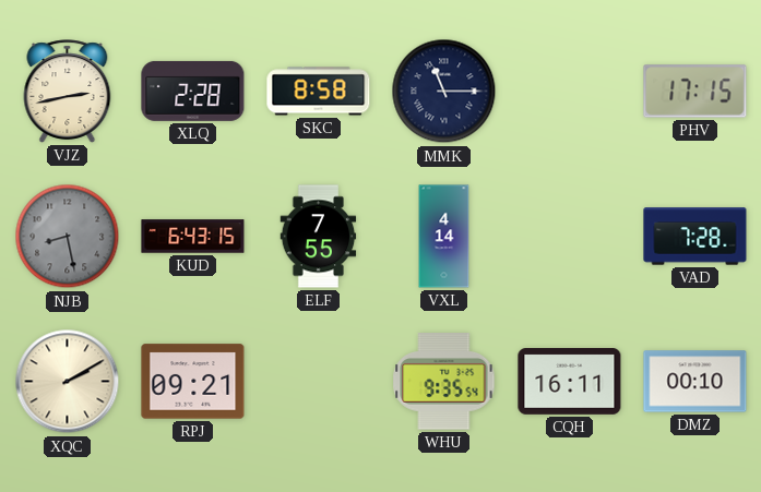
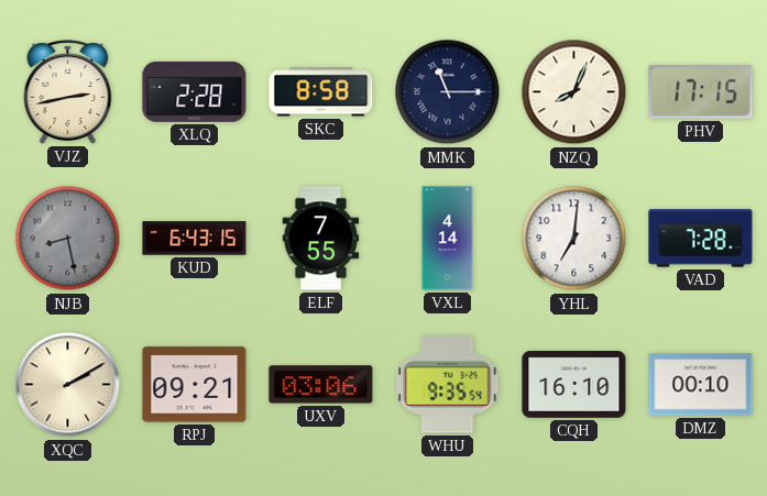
NZQ: none -> 8:04
YHL: none -> 7:01
UXV: none -> 03:06
CQH: 16:11 -> 16:10
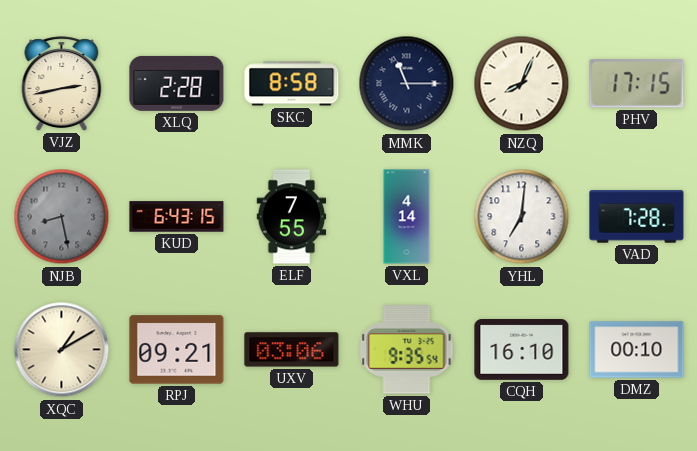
XQC: 2:10 -> 1:10
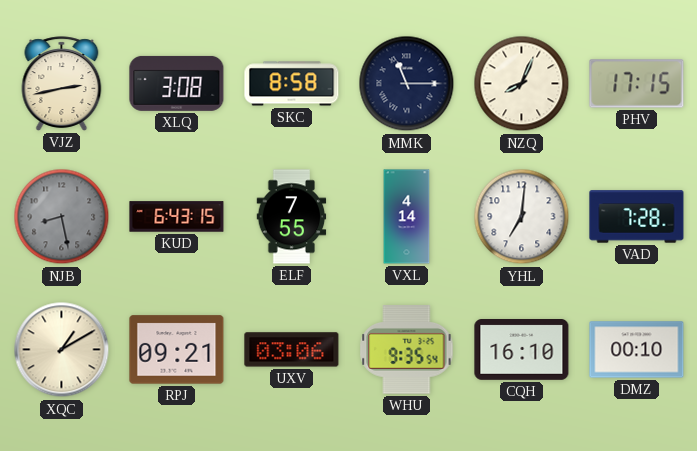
XLQ: 2:28 -> 3:08
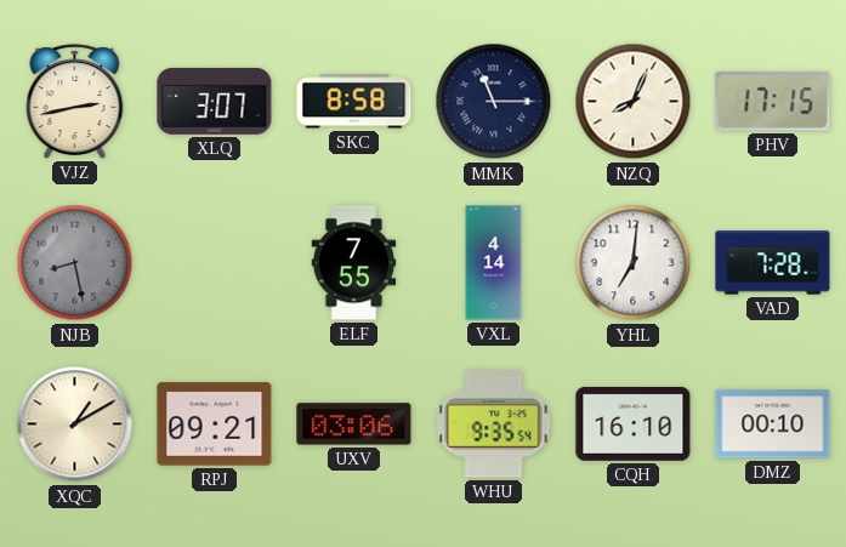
XLQ: 3:08 -> 3:07
KUD: 6:43 -> none
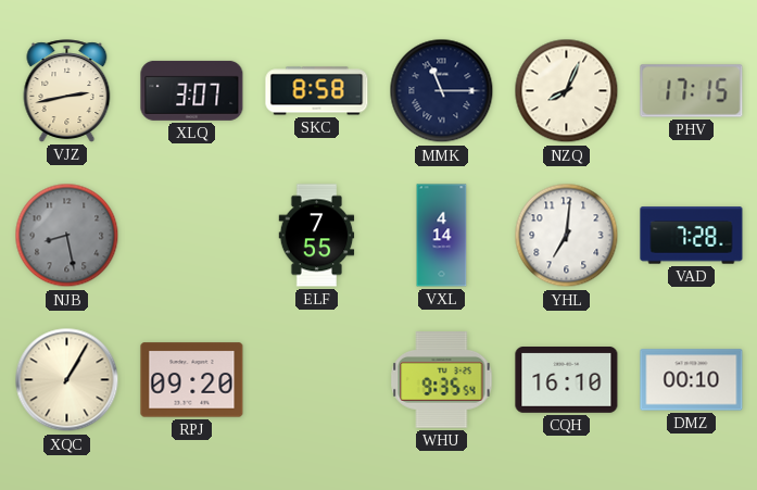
XQC: 1:10 -> 1:05
RPJ: 09:21 -> 09:20
UXV: 03:06 -> none
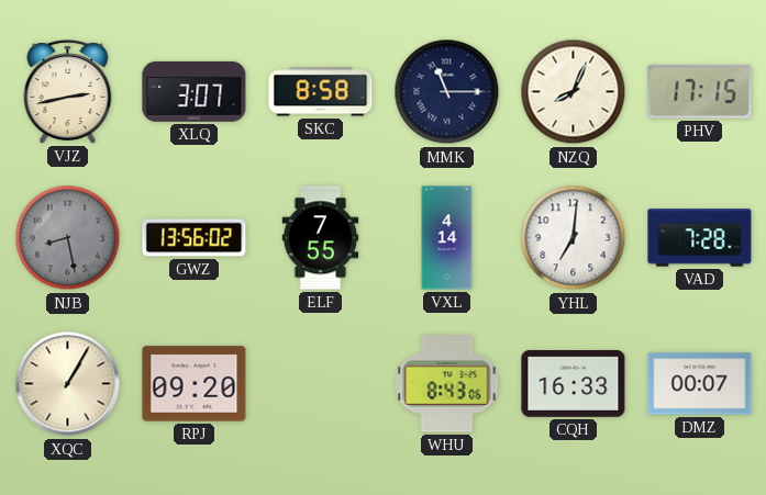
GWZ: none -> 13:56
WHU: 9:35 -> 8:43
CQH: 16:10 -> 16:33
DMZ: 00:10 -> 00:07
